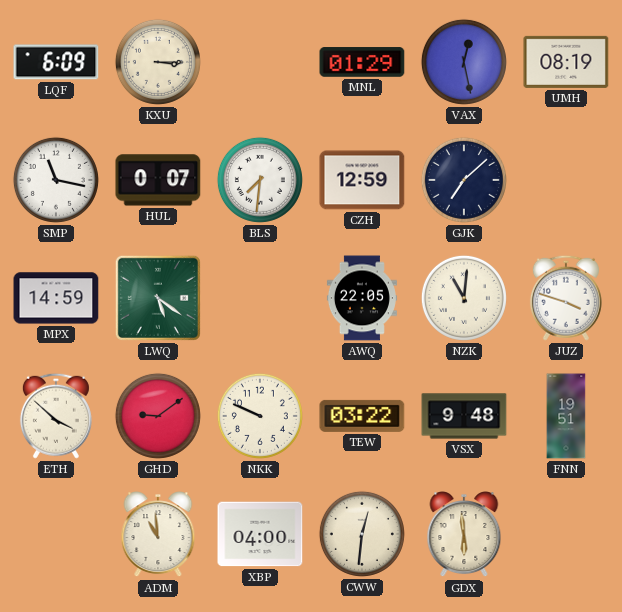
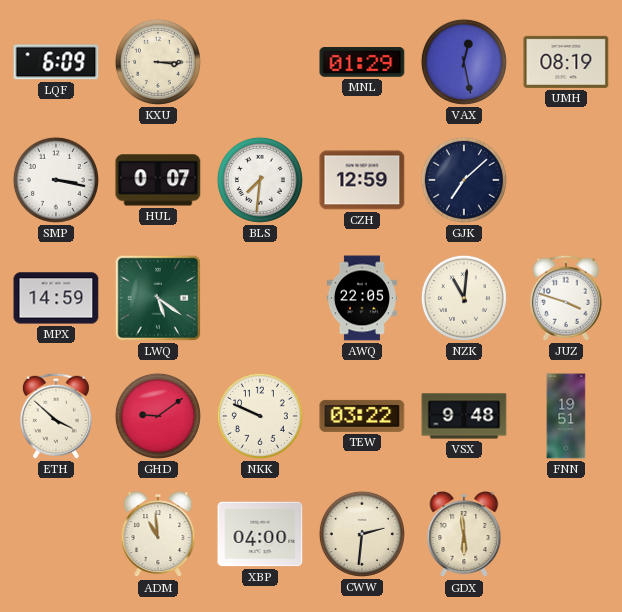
SMP: 11:17 -> 3:17
CWW: 12:31 -> 2:31
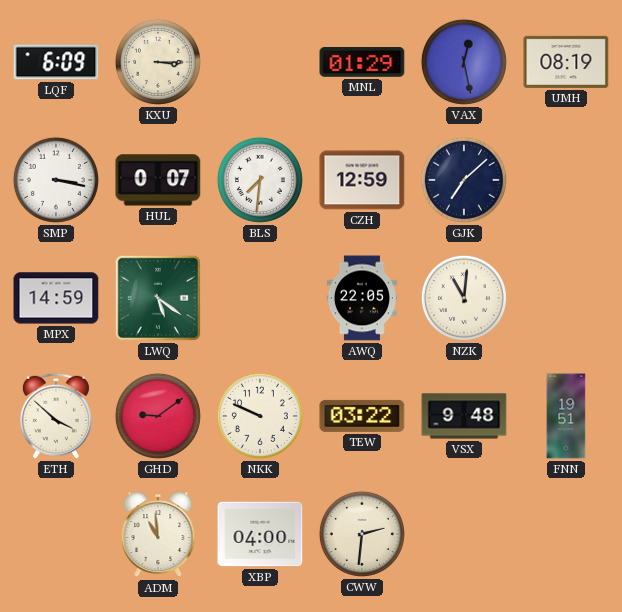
JUZ: 3:48 -> none
GDX: 5:59 -> none
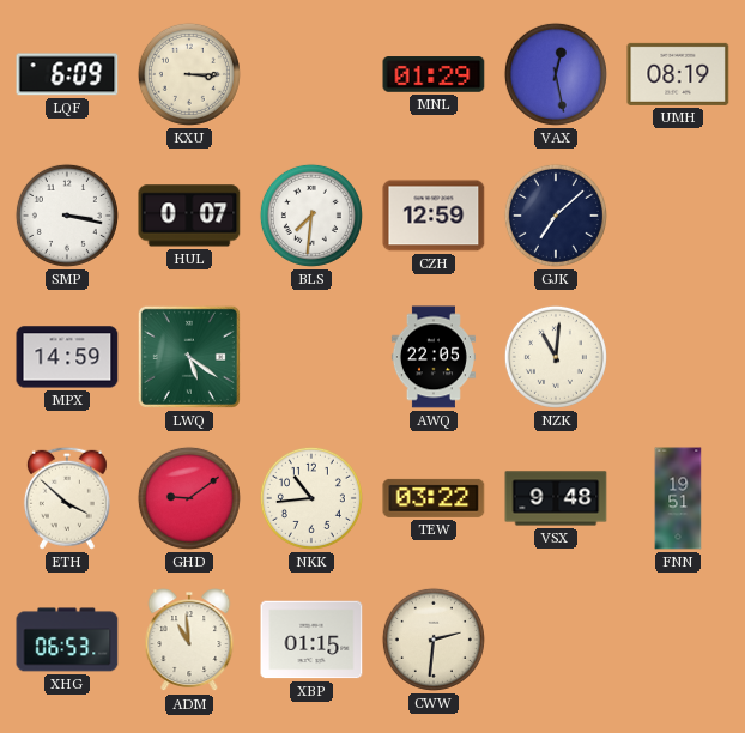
NKK: 9:49 -> 10:44
XHG: none -> 06:53
XBP: 04:00 -> 01:15
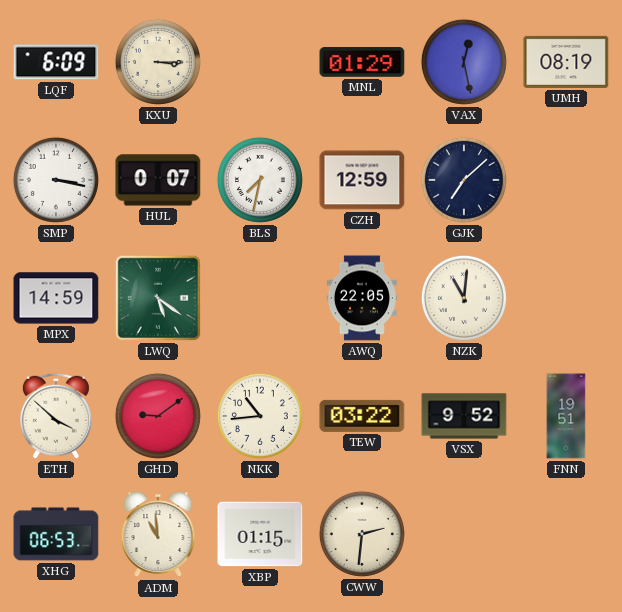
BLS: 7:31 -> 7:32
VSX: 9:48 -> 9:52
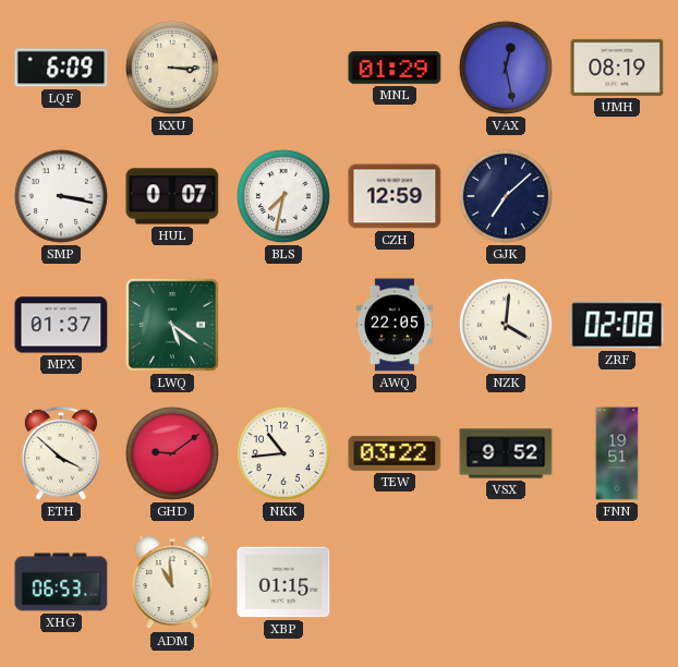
MPX: 14:59 -> 01:37
NZK: 11:01 -> 4:01
ZRF: none -> 02:08
CWW: 2:31 -> none
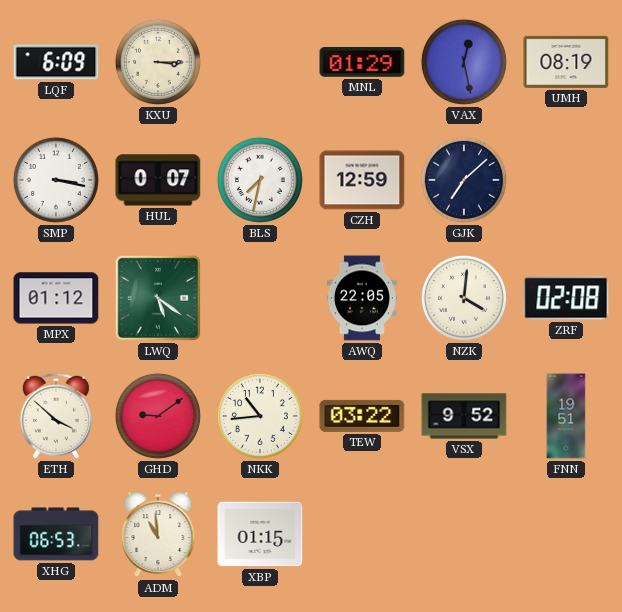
MPX: 01:37 -> 01:12
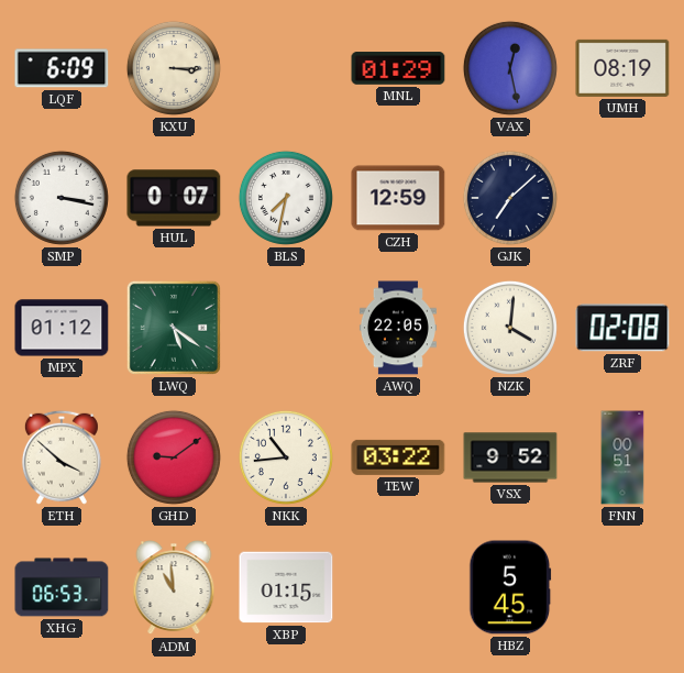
FNN: 19:51 -> 00:51
HBZ: none -> 5:45
